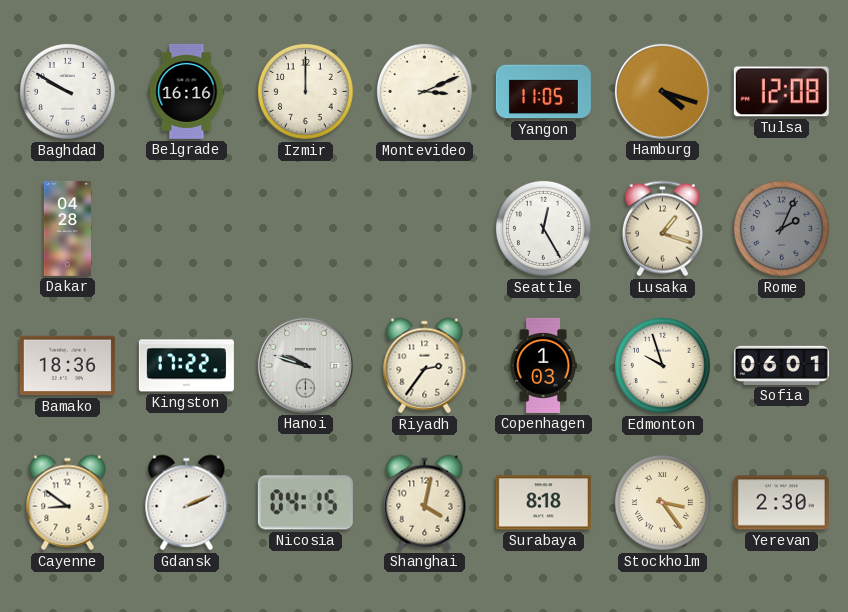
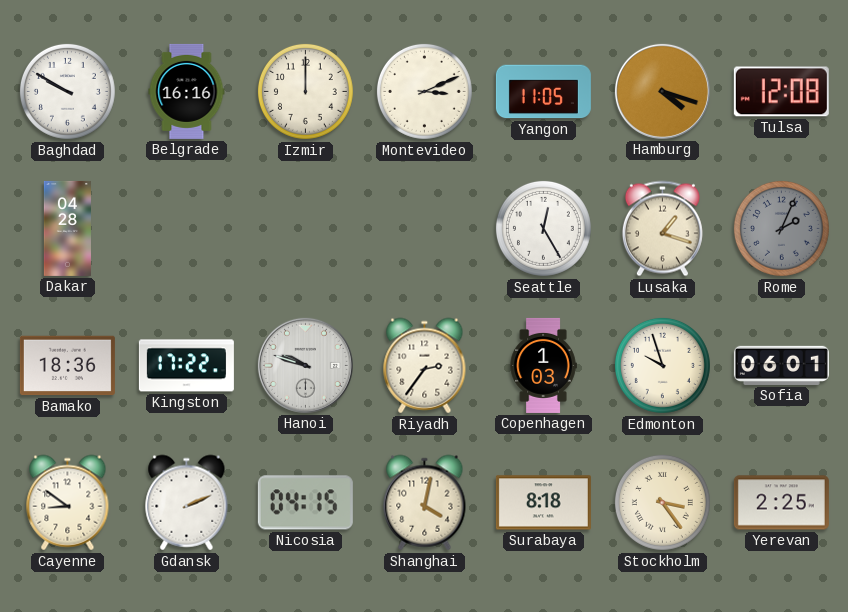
Yerevan: 2:30 -> 2:25
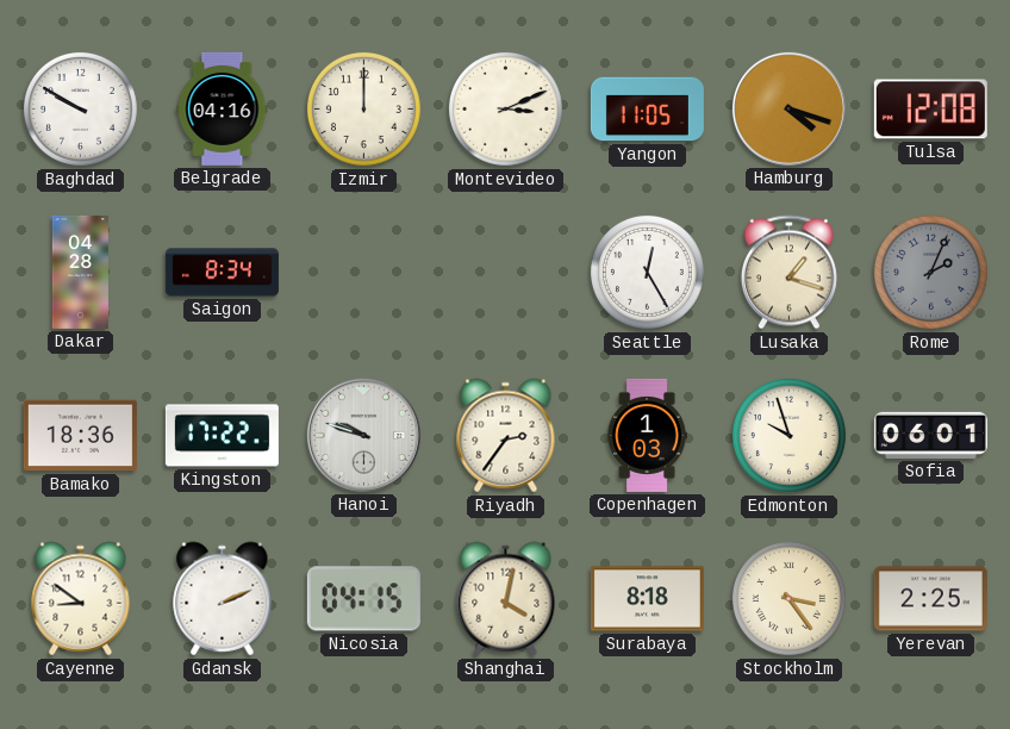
Belgrade: 16:16 -> 04:16
Saigon: none -> 8:34
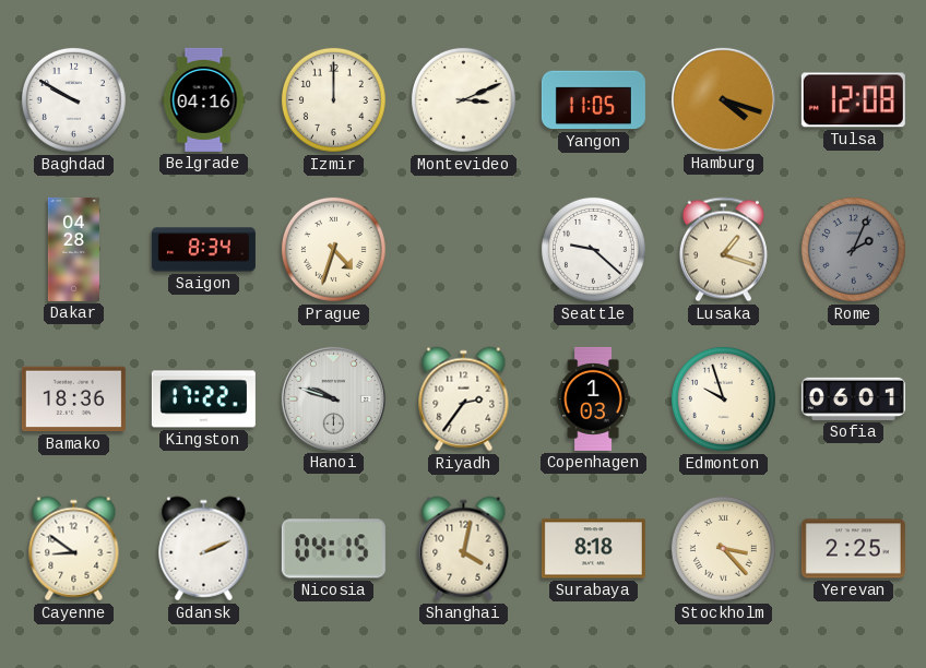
Prague: none -> 4:33
Seattle: 12:25 -> 9:22
Stockholm: 3:24 -> 3:23
